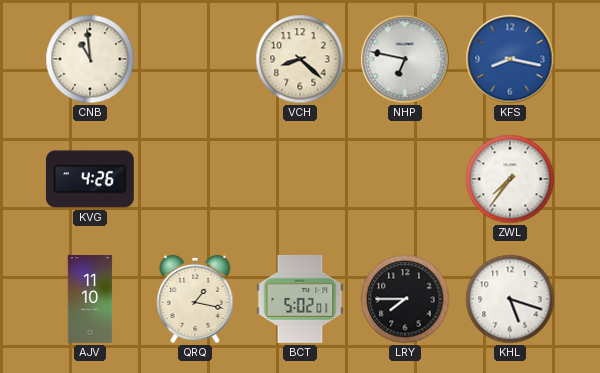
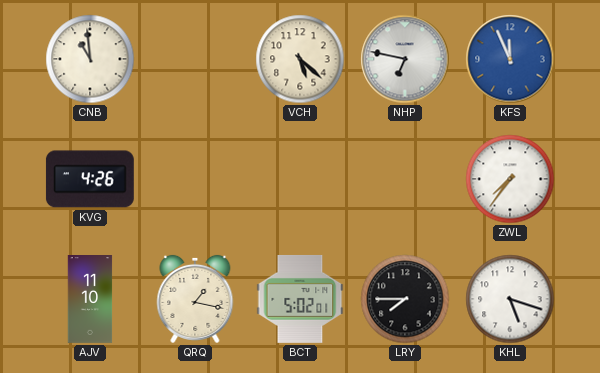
VCH: 8:22 -> 5:22
KFS: 8:17 -> 11:56
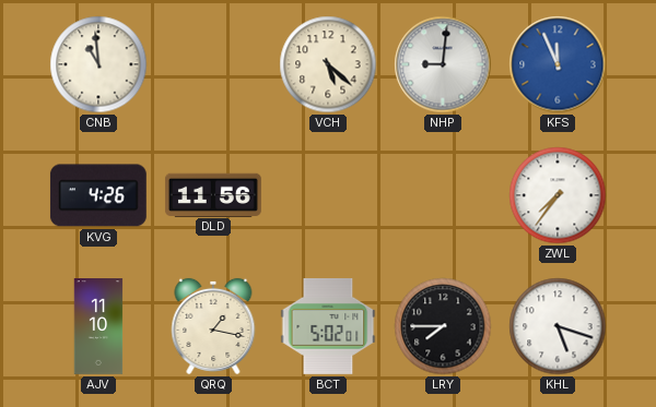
NHP: 6:47 -> 9:01
DLD: none -> 11:56
